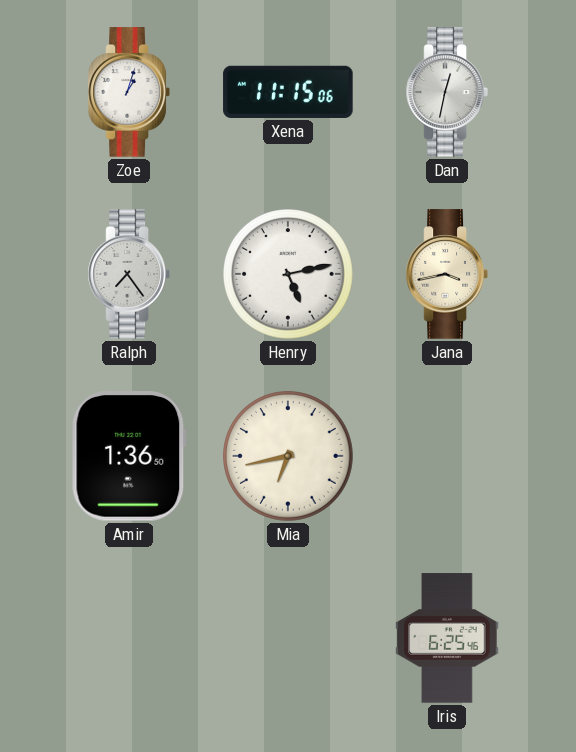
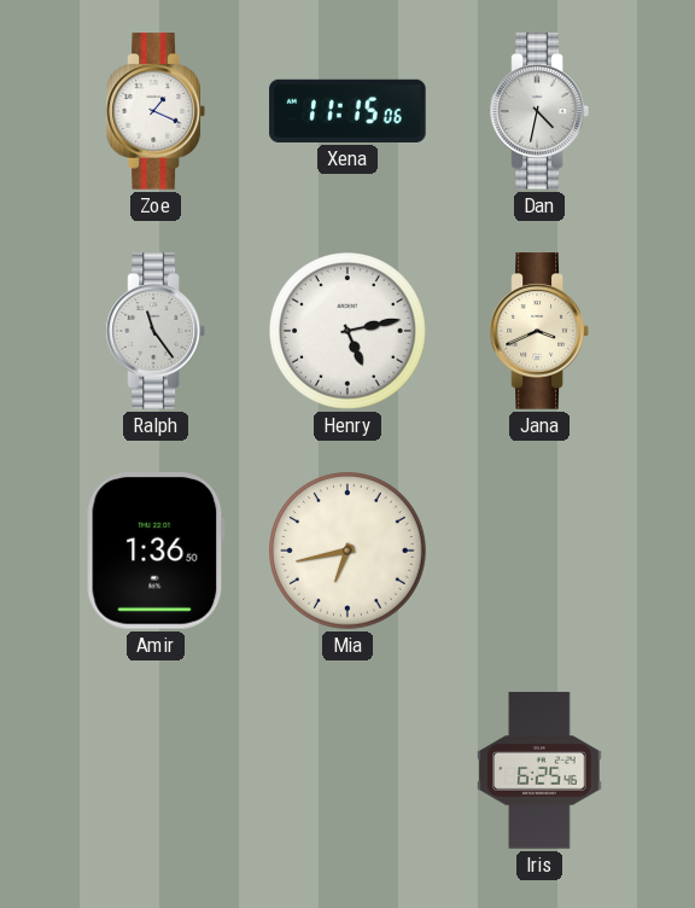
Zoe: 1:03 -> 1:19
Dan: 12:32 -> 4:32
Ralph: 7:24 -> 11:24
Jana: 3:43 -> 3:41
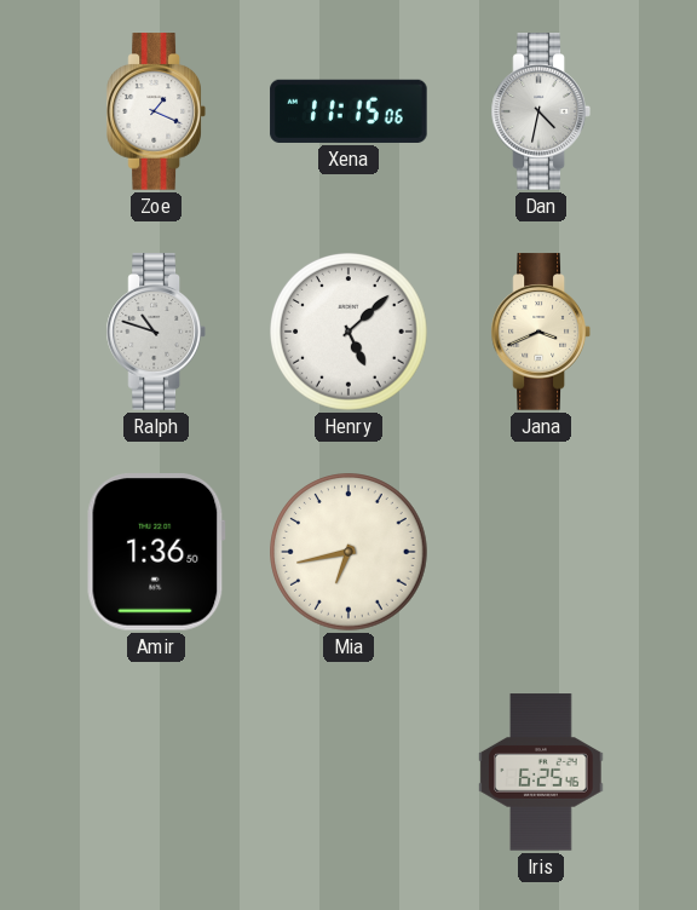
Ralph: 11:24 -> 10:48
Henry: 5:13 -> 5:08
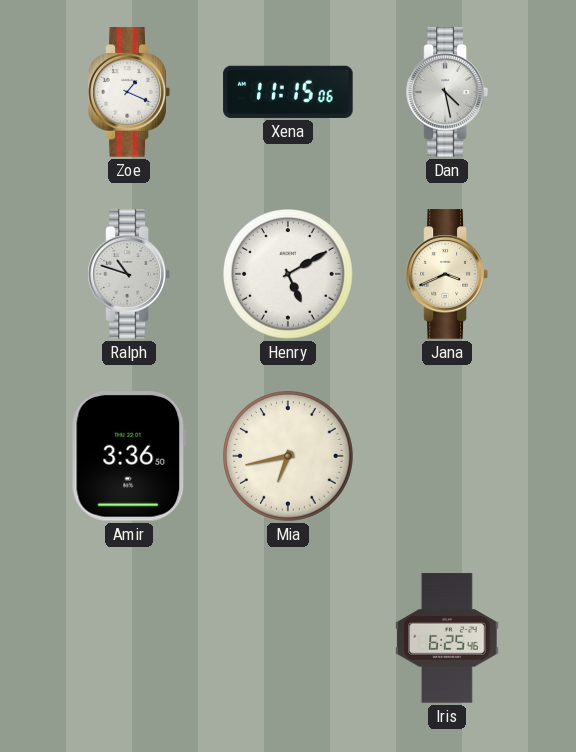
Dan: 4:32 -> 4:28
Henry: 5:08 -> 5:10
Amir: 1:36 -> 3:36
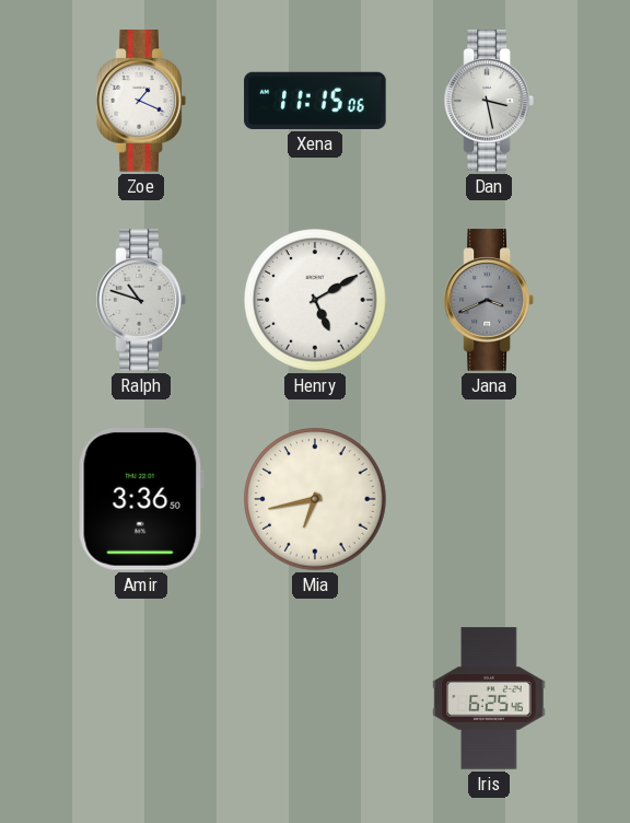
Dan: 4:28 -> 3:28
Jana dial: cream -> grey
